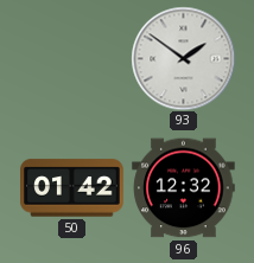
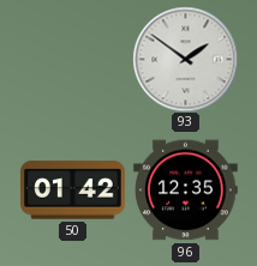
96: 12:32 -> 12:35
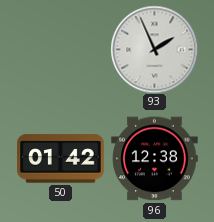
93: 1:51 -> 1:56
96: 12:35 -> 12:38
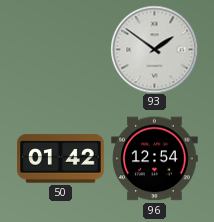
93: 1:56 -> 1:51
96: 12:38 -> 12:54
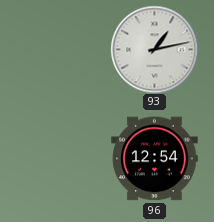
93: 1:51 -> 1:13
50: 01:42 -> none
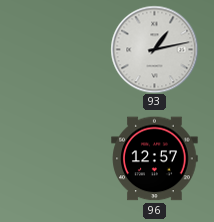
96: 12:54 -> 12:57
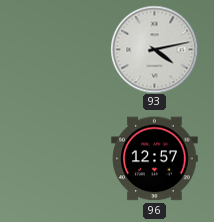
93: 1:13 -> 4:13
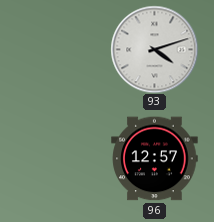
93: 4:13 -> 4:12
